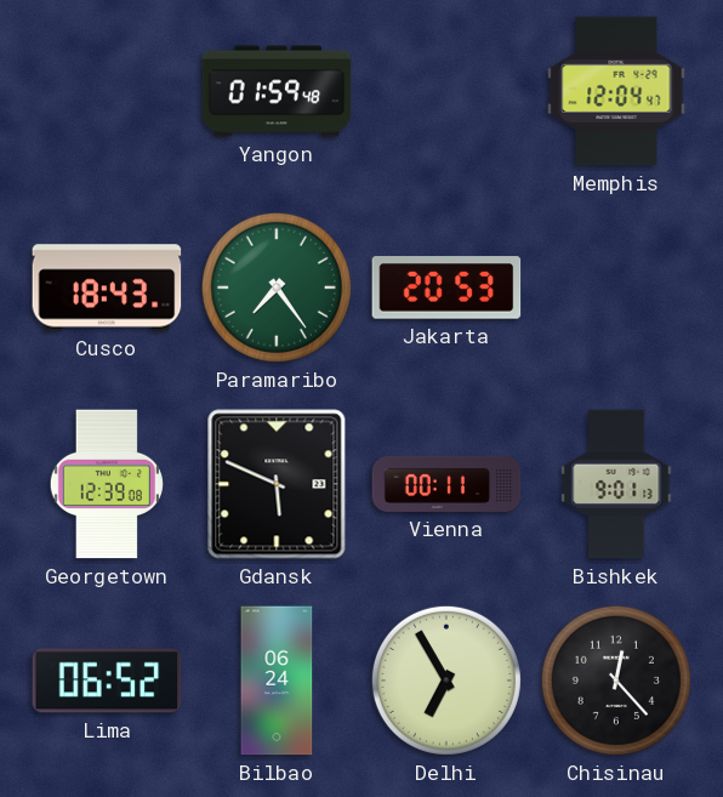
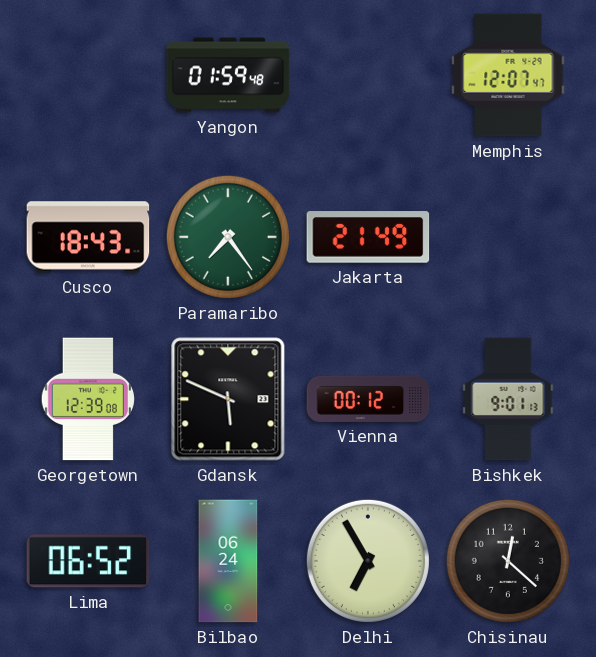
Memphis: 12:04 -> 12:07
Jakarta: 20:53 -> 21:49
Vienna: 00:11 -> 00:12
Chisinau: 12:23 -> 12:22
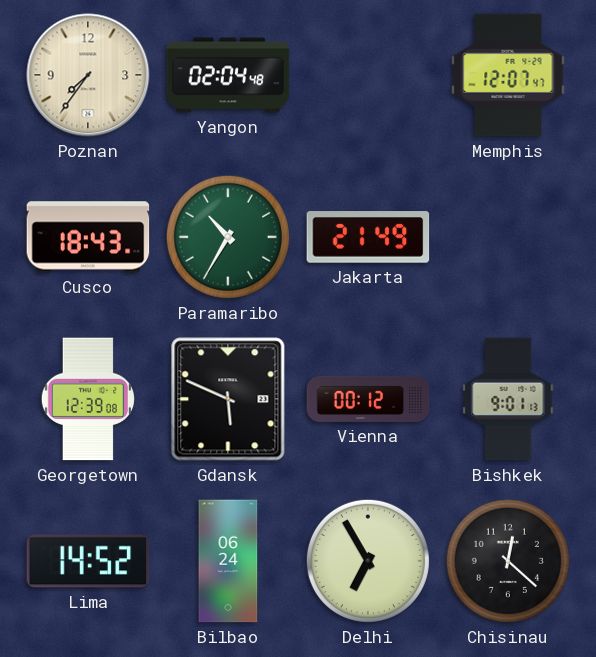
Poznan: none -> 7:36
Yangon: 01:59 -> 02:04
Paramaribo: 7:24 -> 10:35
Lima: 06:52 -> 14:52
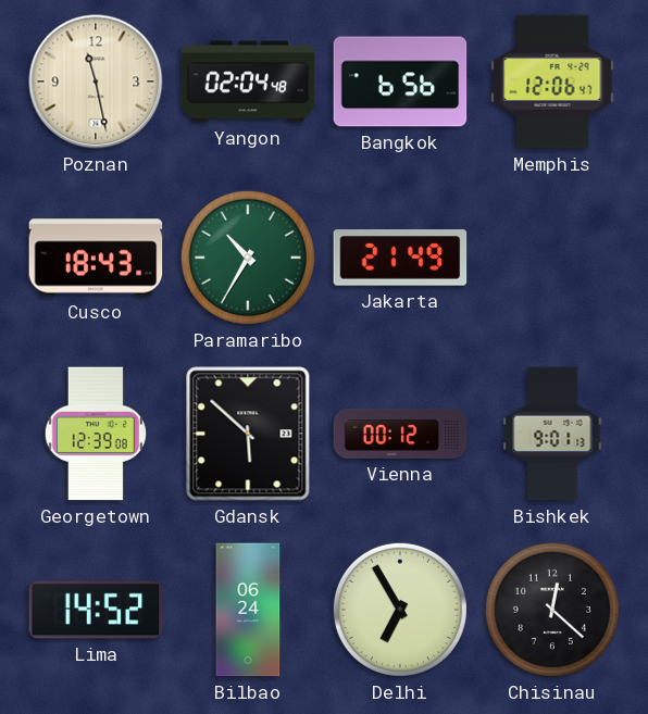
Poznan: 7:36 -> 11:28
Bangkok: none -> 6:56
Memphis: 12:07 -> 12:06
Gdansk: 5:49 -> 5:52
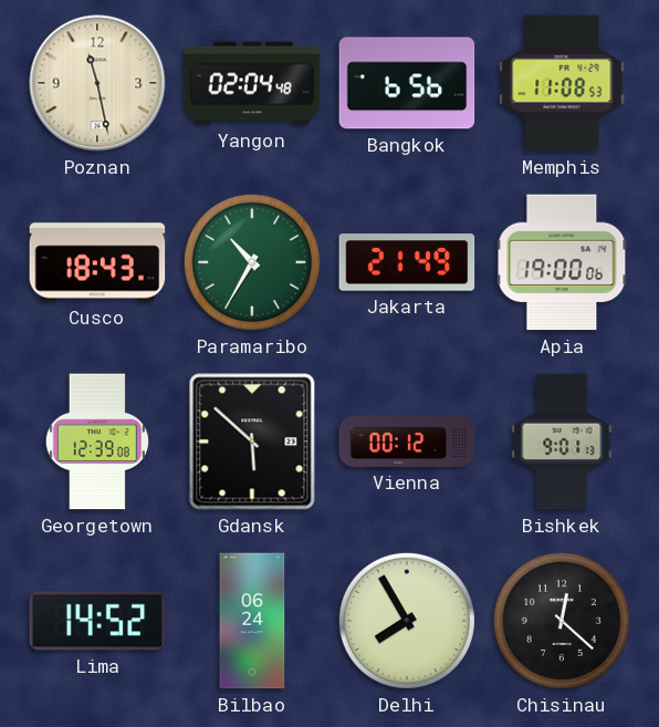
Memphis: 12:06 -> 11:08
Apia: none -> 19:00
Delhi: 6:55 -> 7:55
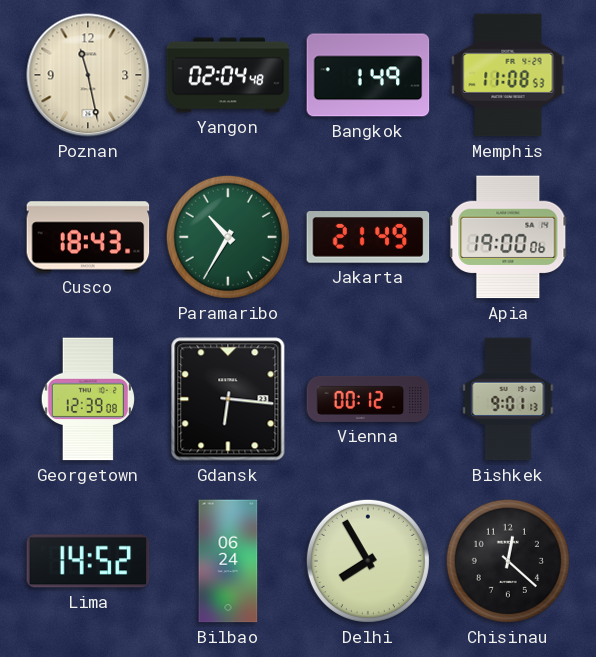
Bangkok: 6:56 -> 1:49
Gdansk: 5:52 -> 6:16
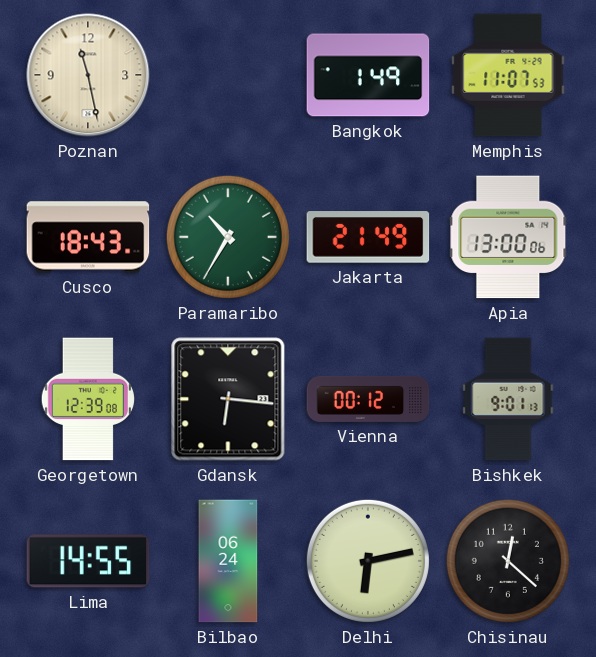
Yangon: 02:04 -> none
Memphis: 11:08 -> 11:07
Apia: 19:00 -> 13:00
Lima: 14:52 -> 14:55
Delhi: 7:55 -> 6:13
